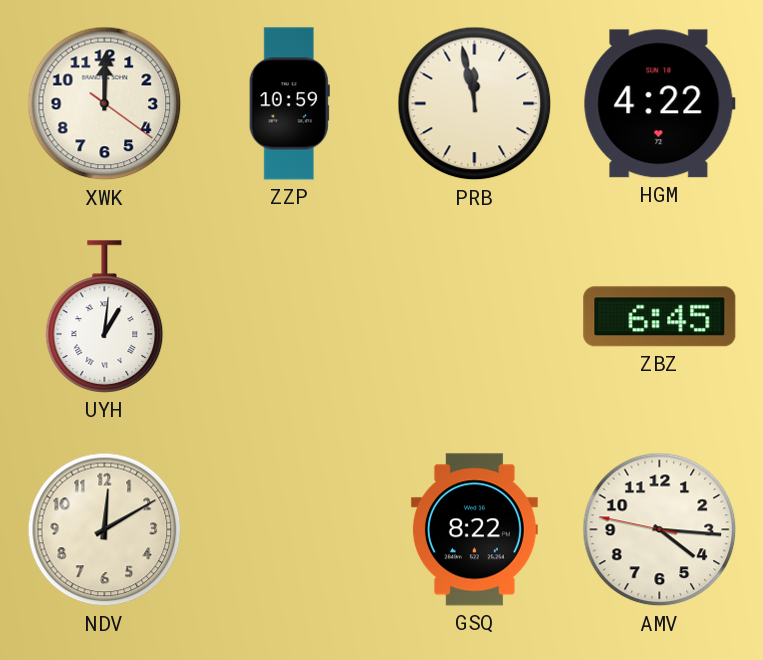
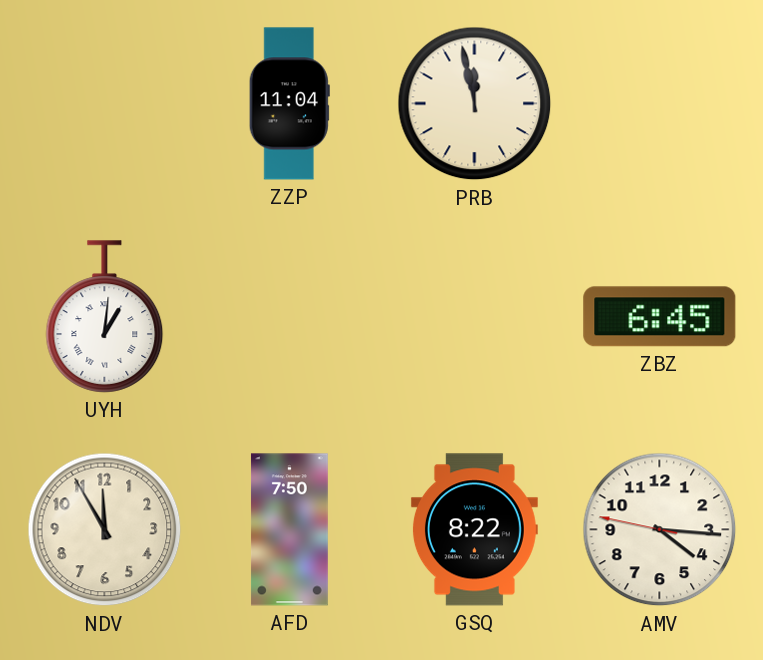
XWK: 12:00 -> none
ZZP: 10:59 -> 11:04
HGM: 4:22 -> none
NDV: 12:10 -> 11:55
AFD: none -> 7:50
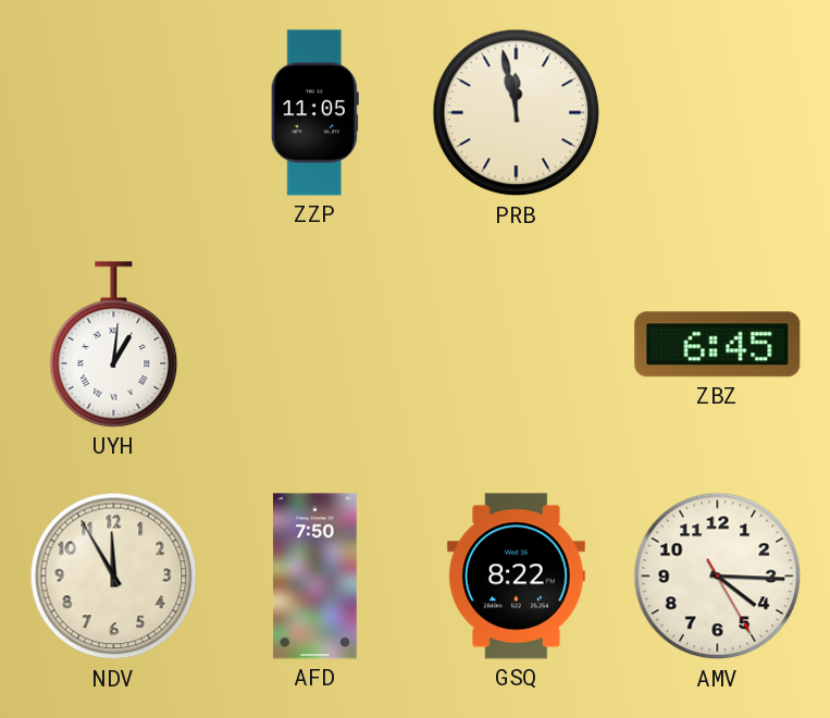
ZZP: 11:04 -> 11:05
AMV: 4:15:47 -> 4:15:25
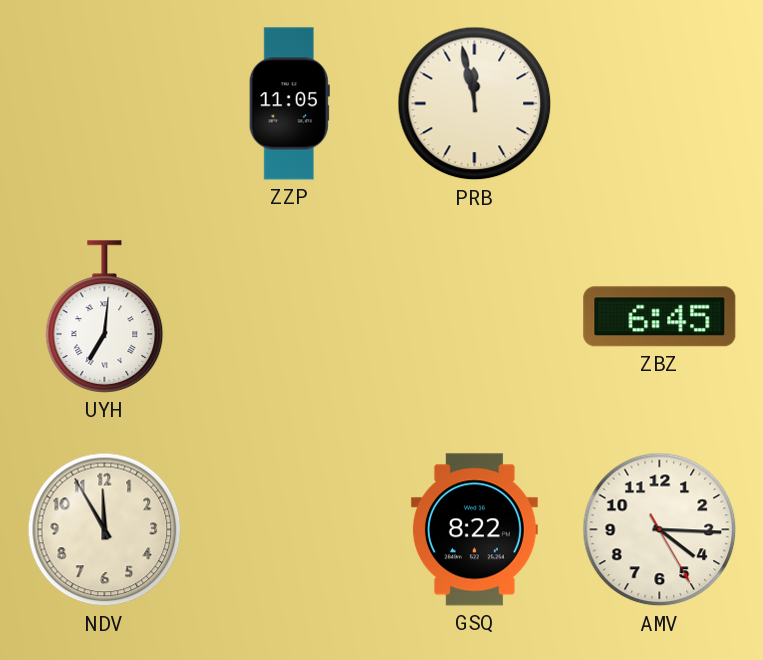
UYH: 1:01 -> 7:01
AFD: 7:50 -> none
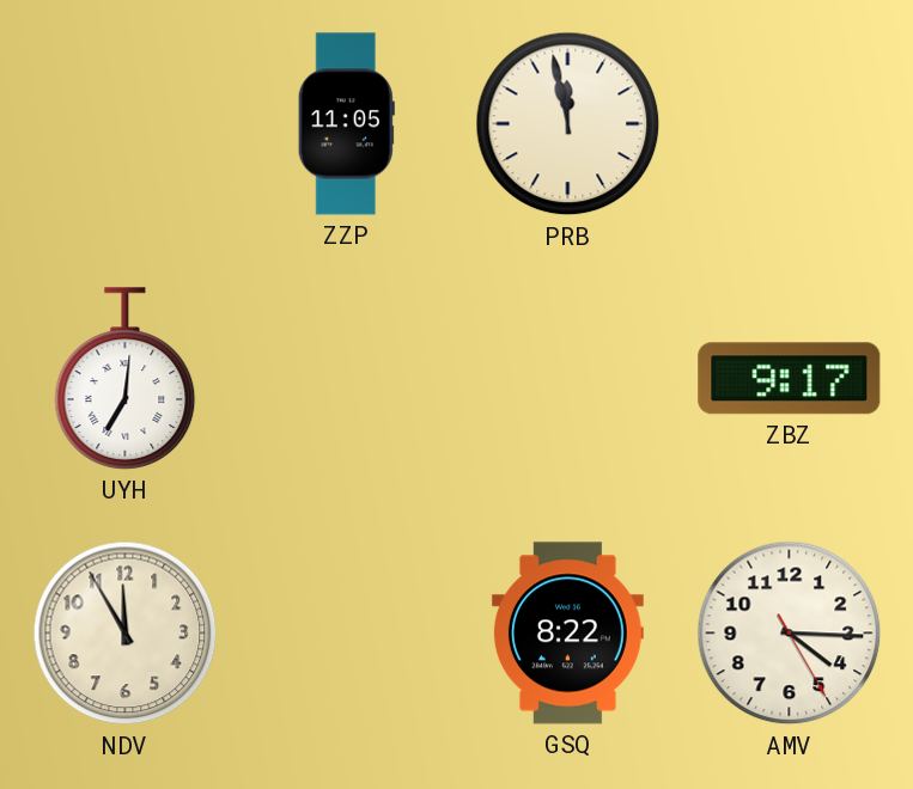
ZBZ: 6:45 -> 9:17
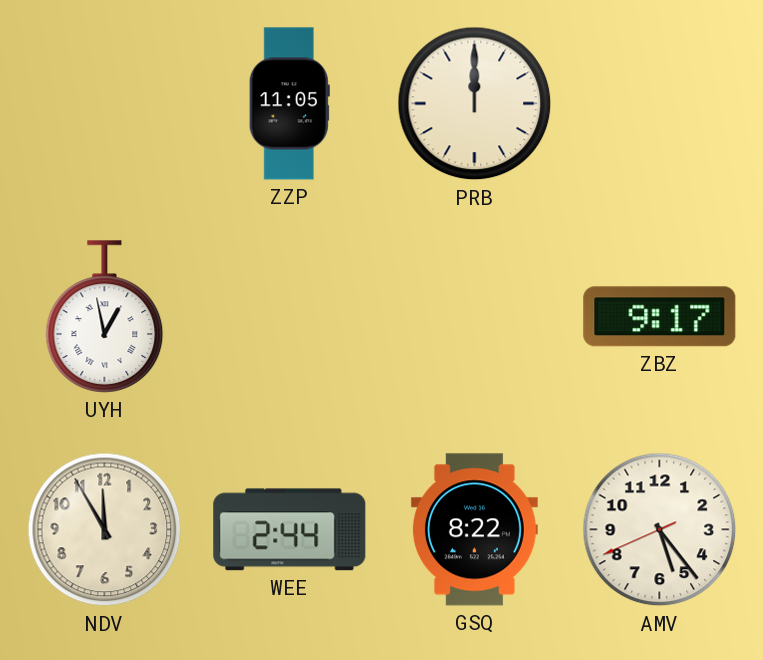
PRB: 11:58 -> 12:00
UYH: 7:01 -> 12:58
WEE: none -> 2:44
AMV: 4:15 -> 5:23
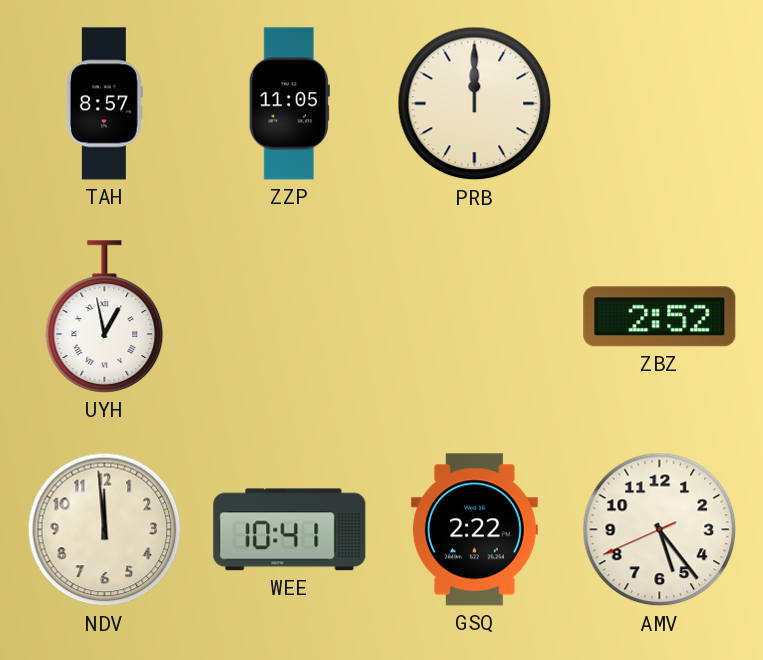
TAH: none -> 8:57
ZBZ: 9:17 -> 2:52
NDV: 11:55 -> 11:59
WEE: 2:44 -> 10:41
GSQ: 8:22 -> 2:22
